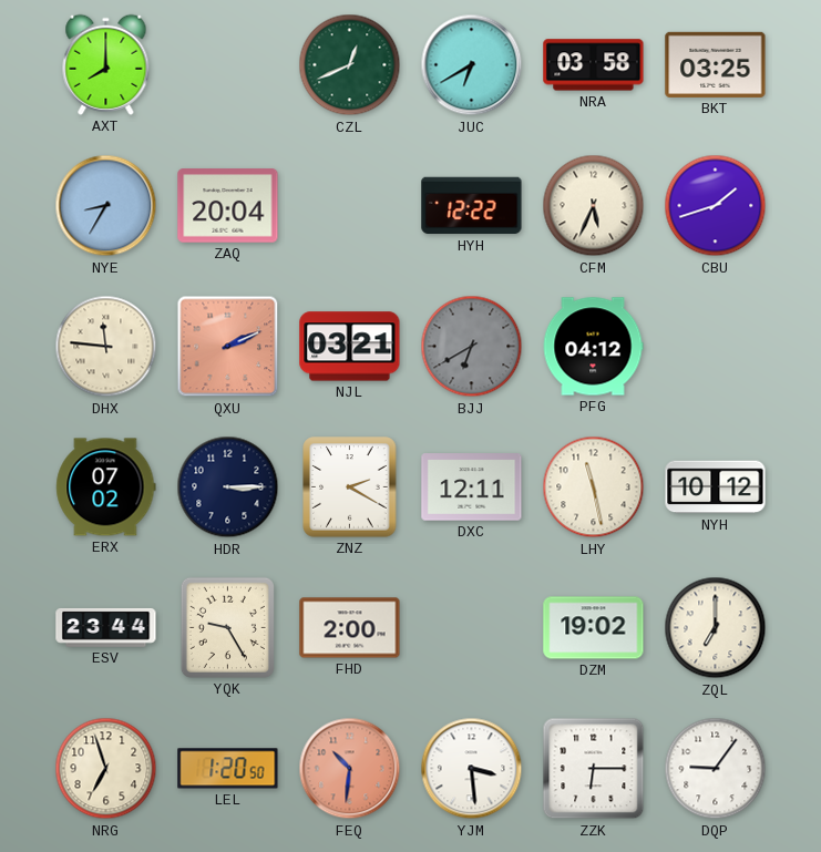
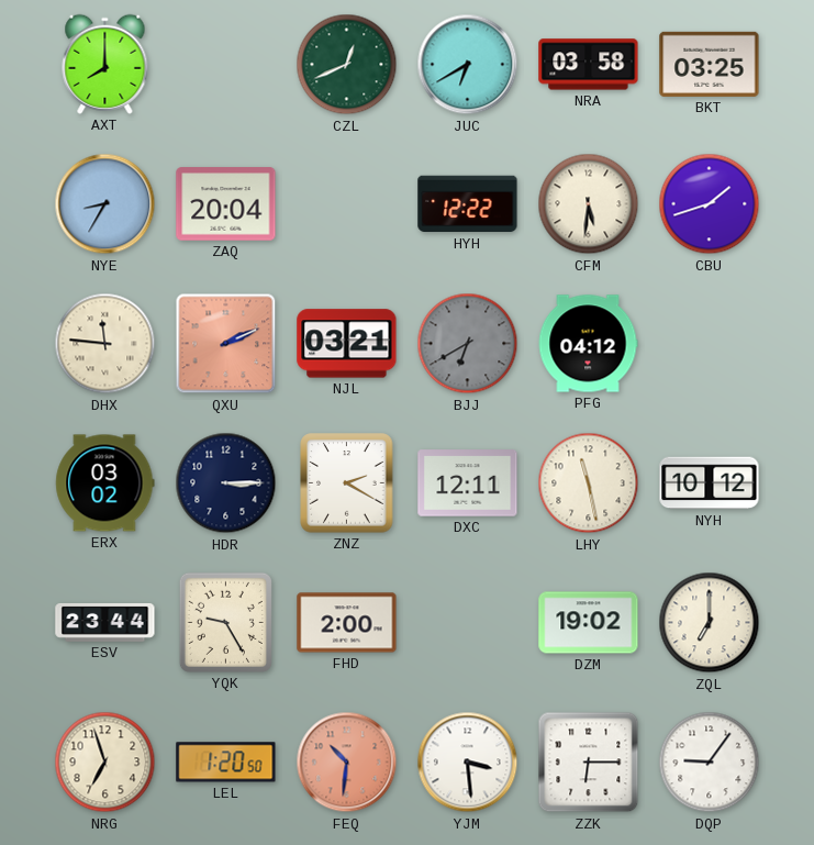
CFM: 5:34 -> 5:31
ERX: 07:02 -> 03:02
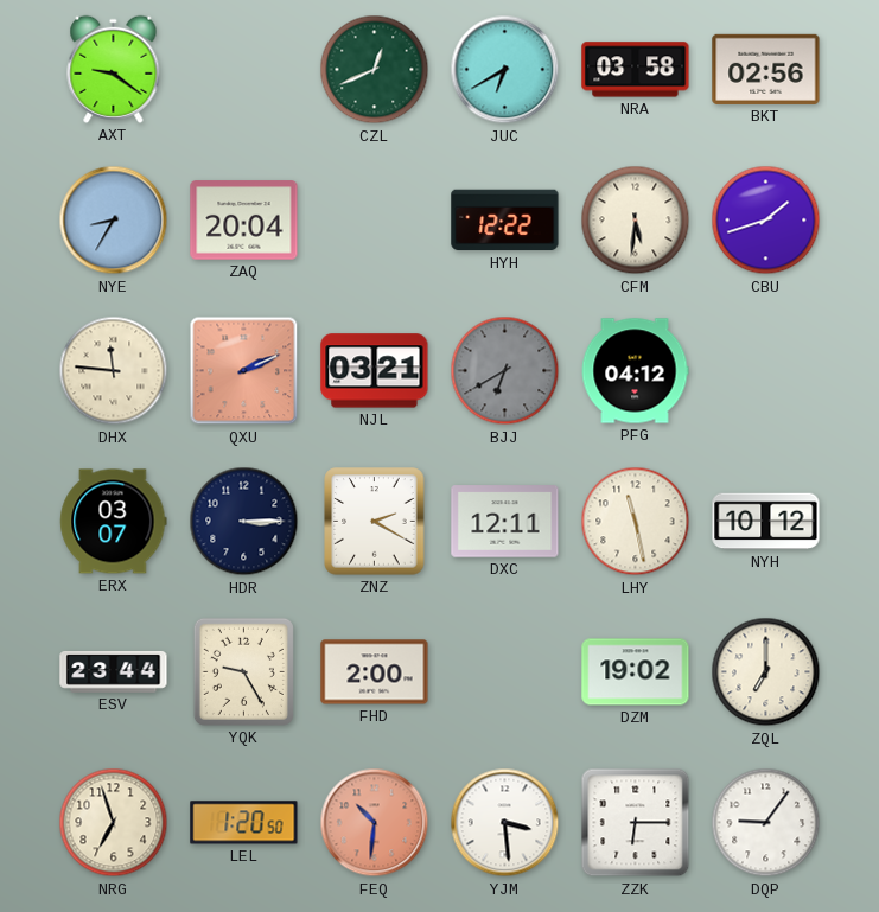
AXT: 8:00 -> 9:21
BKT: 03:25 -> 02:56
ERX: 03:02 -> 03:07
